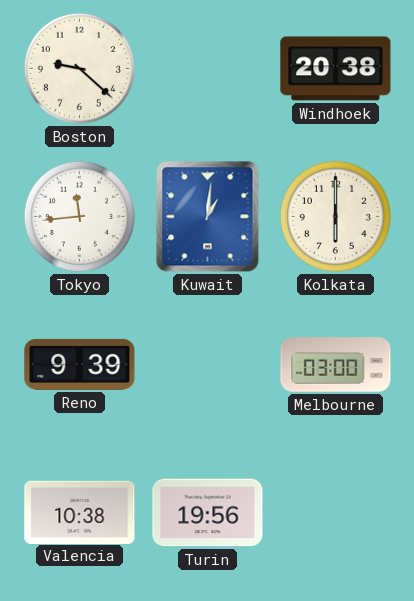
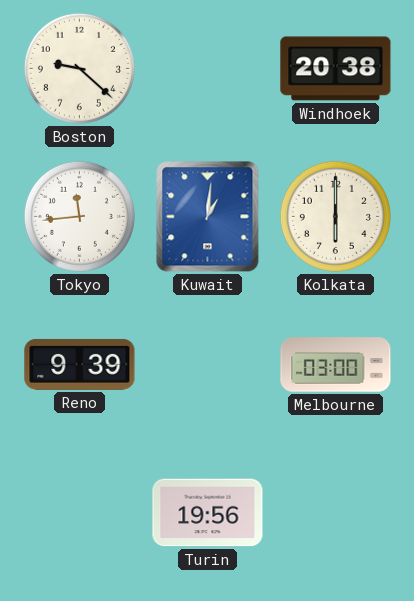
Valencia: 10:38 -> none
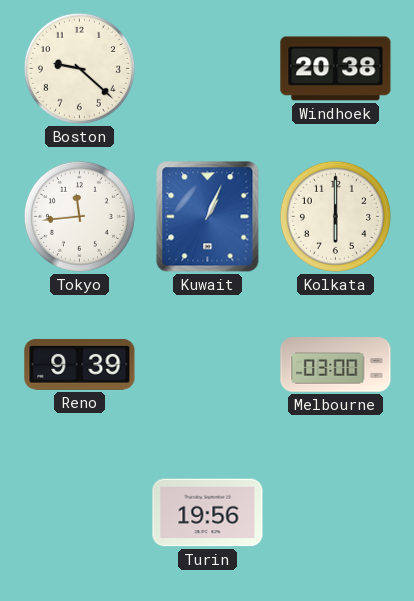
Kuwait: 1:01 -> 1:04
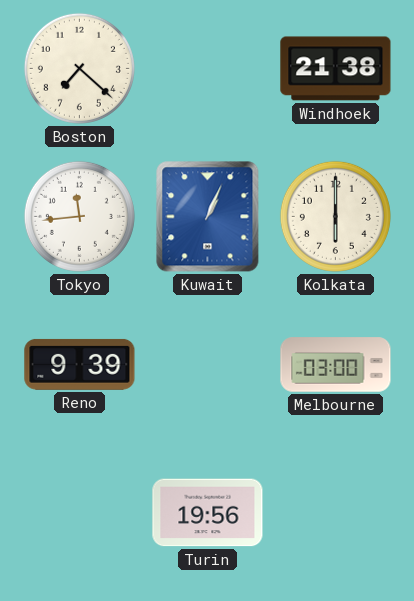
Boston: 9:22 -> 7:22
Windhoek: 20:38 -> 21:38
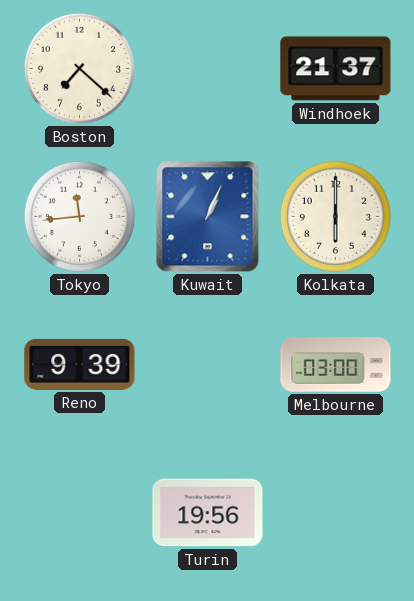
Windhoek: 21:38 -> 21:37
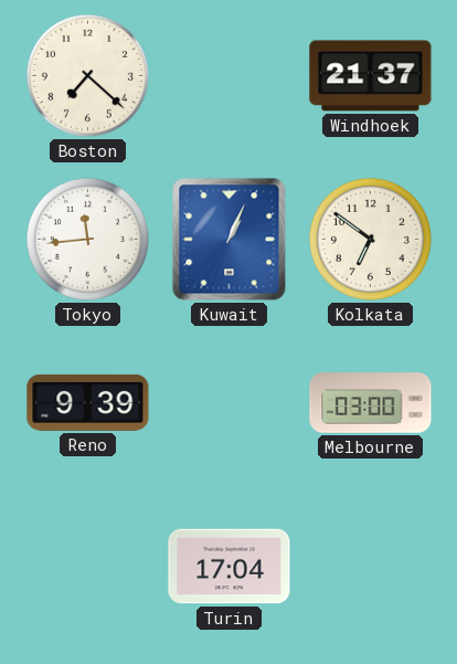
Kolkata: 6:00 -> 6:51
Turin: 19:56 -> 17:04
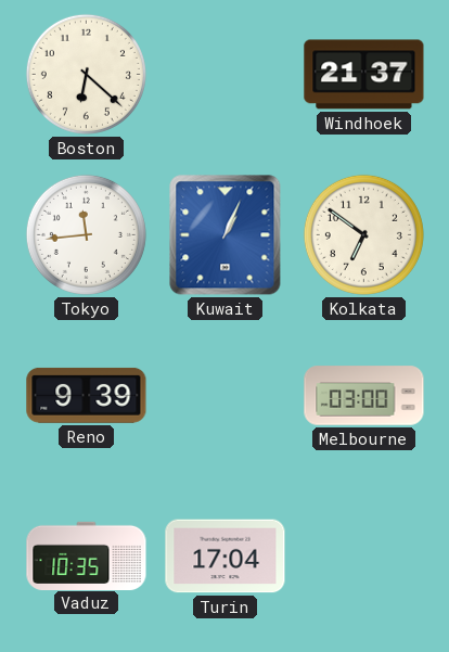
Boston: 7:22 -> 6:22
Vaduz: none -> 10:35
